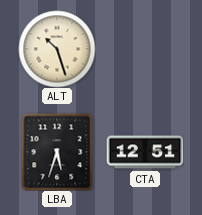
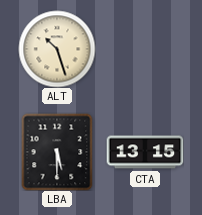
LBA: 5:33 -> 5:30
CTA: 12:51 -> 13:15
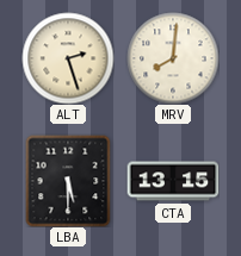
ALT: 10:27 -> 2:27
MRV: none -> 8:01
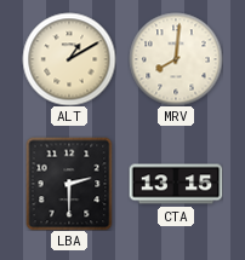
ALT: 2:27 -> 1:10
LBA: 5:30 -> 2:30
